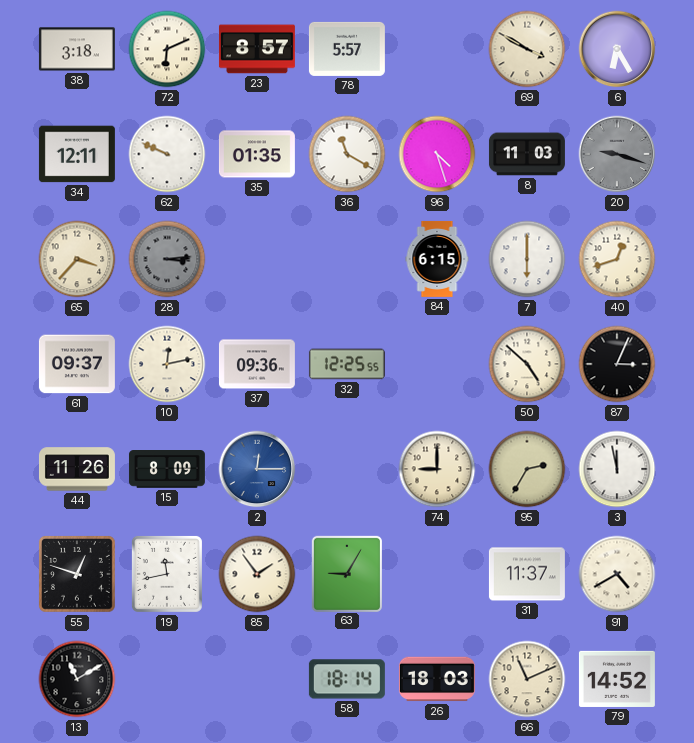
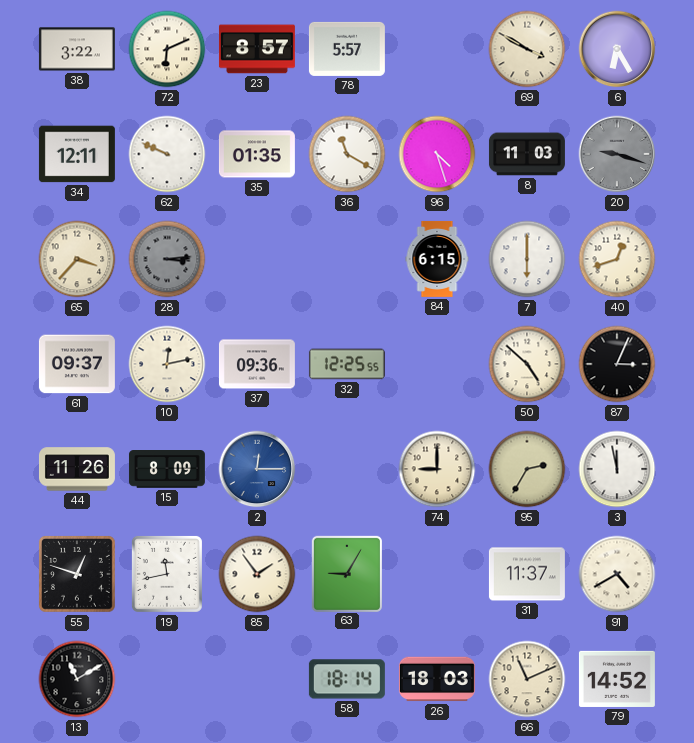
38: 3:18 -> 3:22
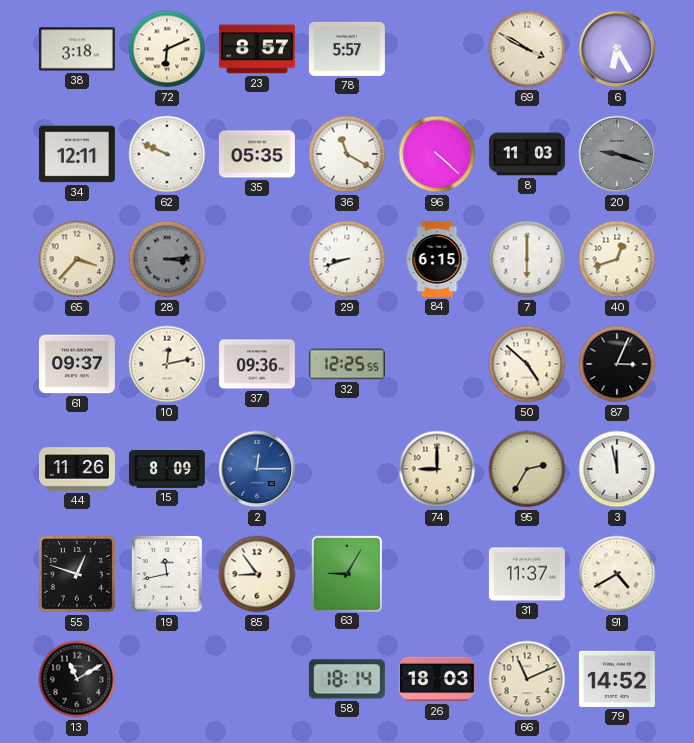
38: 3:22 -> 3:18
35: 01:35 -> 05:35
96: 4:27 -> 4:22
29: none -> 8:42
85: 1:54 -> 8:54
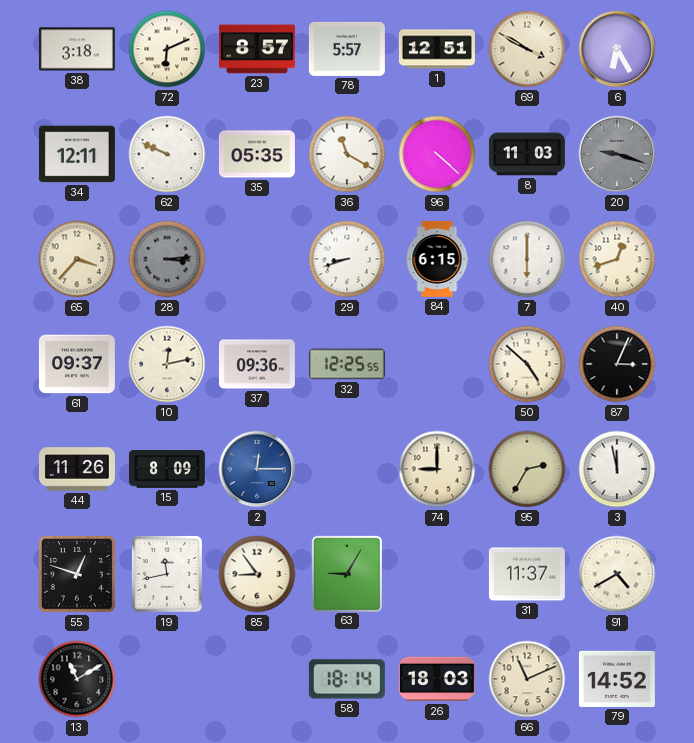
1: none -> 12:51
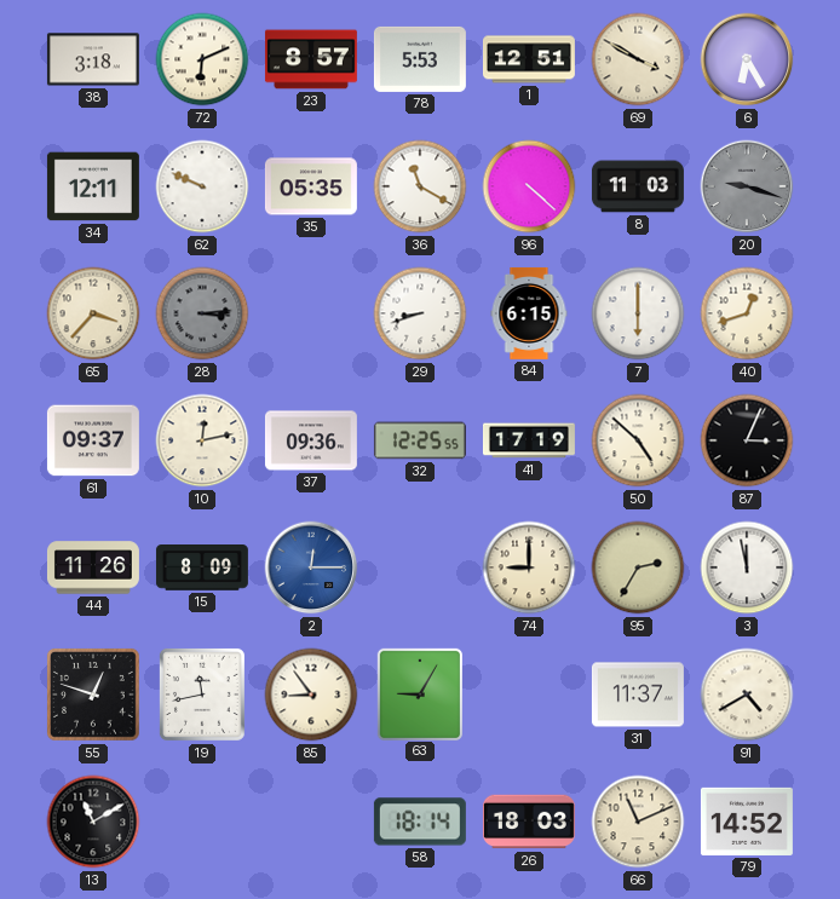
78: 5:57 -> 5:53
41: none -> 17:19
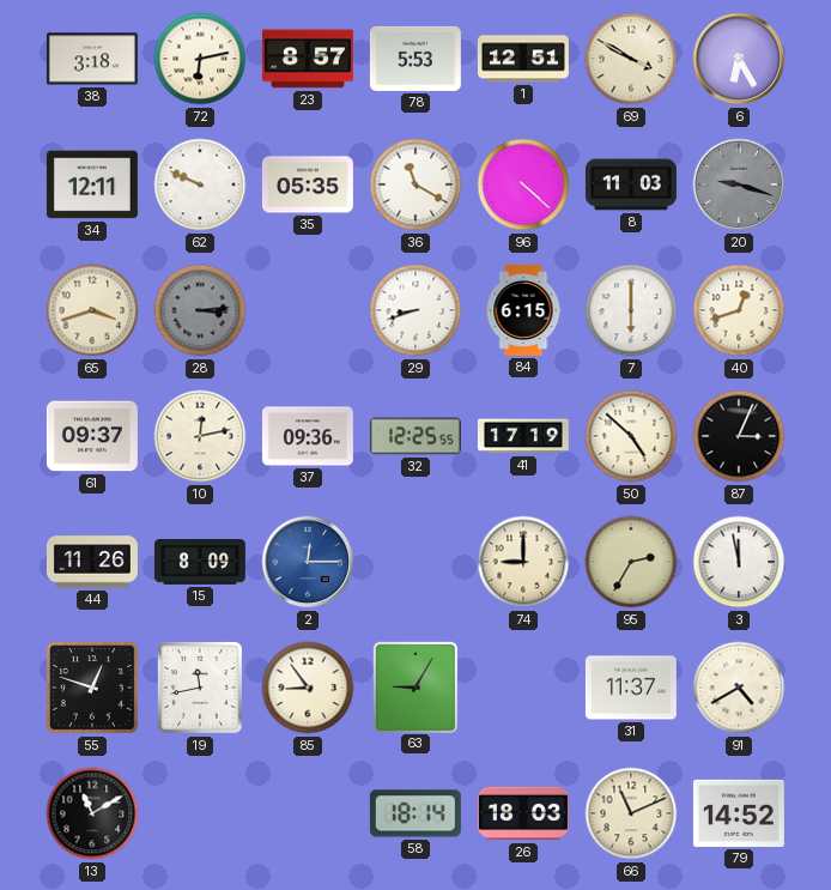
72: 6:11 -> 6:13
65: 3:37 -> 3:42
